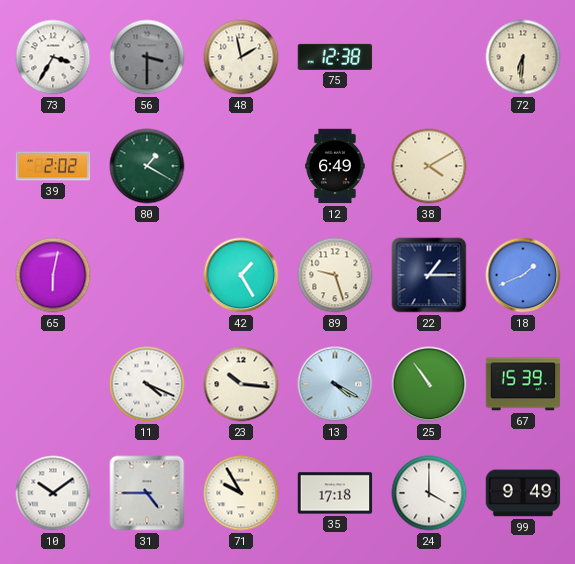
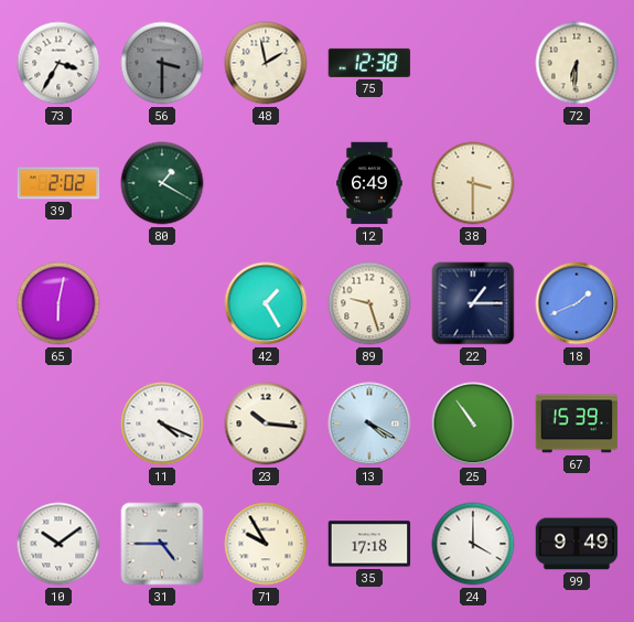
38: 4:10 -> 3:30
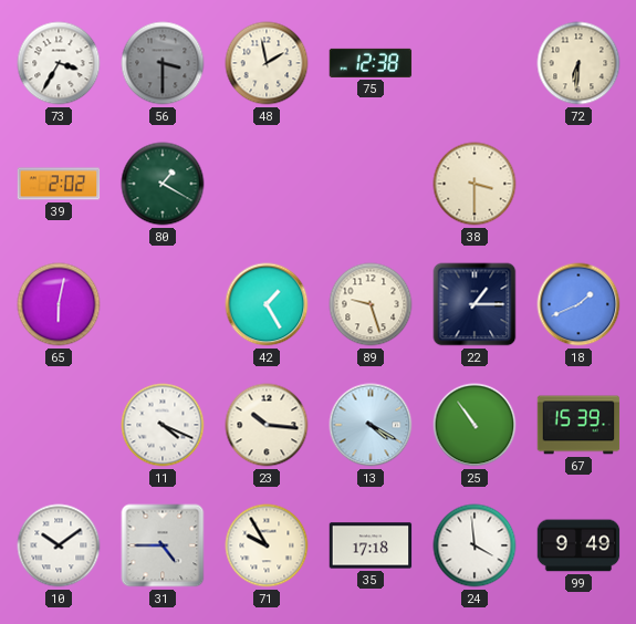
12: 6:49 -> none
24: 4:00 -> 3:59
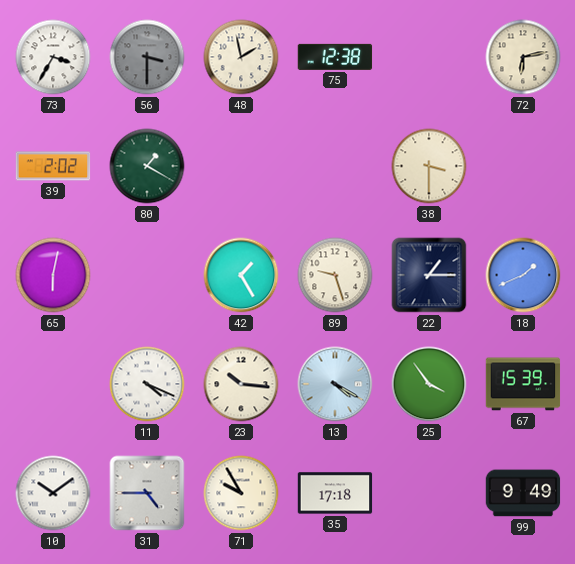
72: 6:31 -> 6:13
25: 10:54 -> 3:54
24: 3:59 -> none
